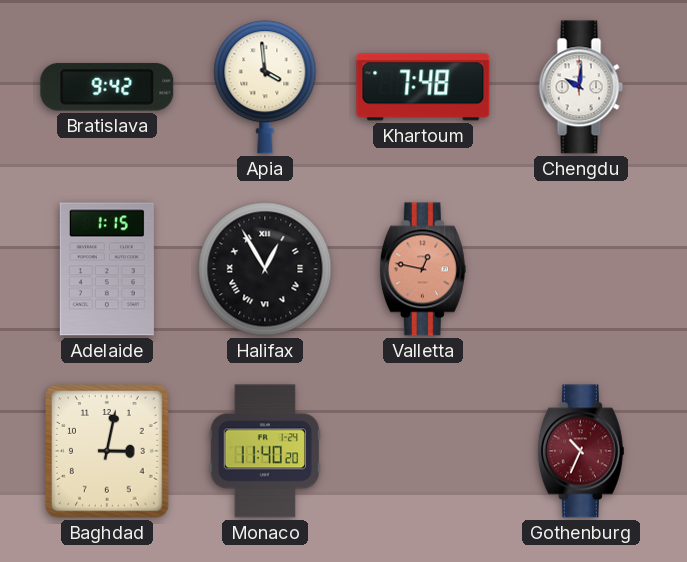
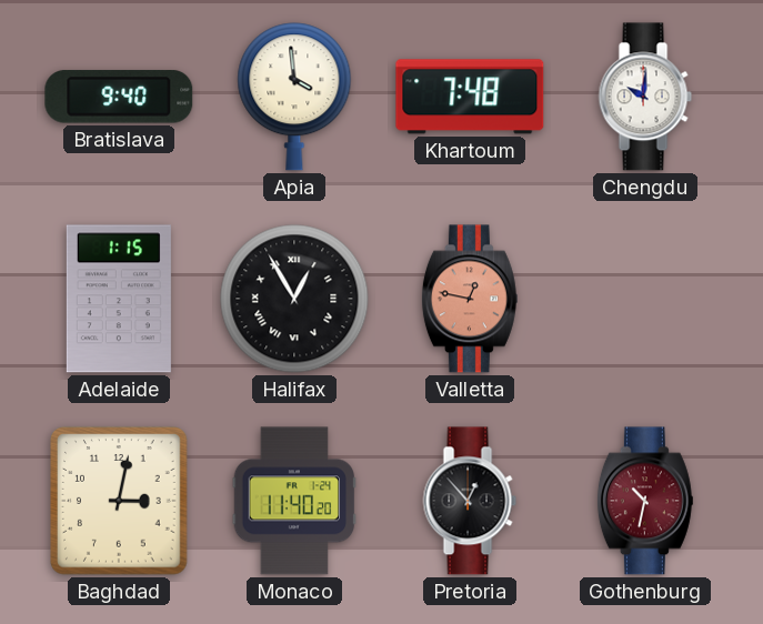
Bratislava: 9:42 -> 9:40
Pretoria: none -> 12:53
Gothenburg: 10:34 -> 10:32
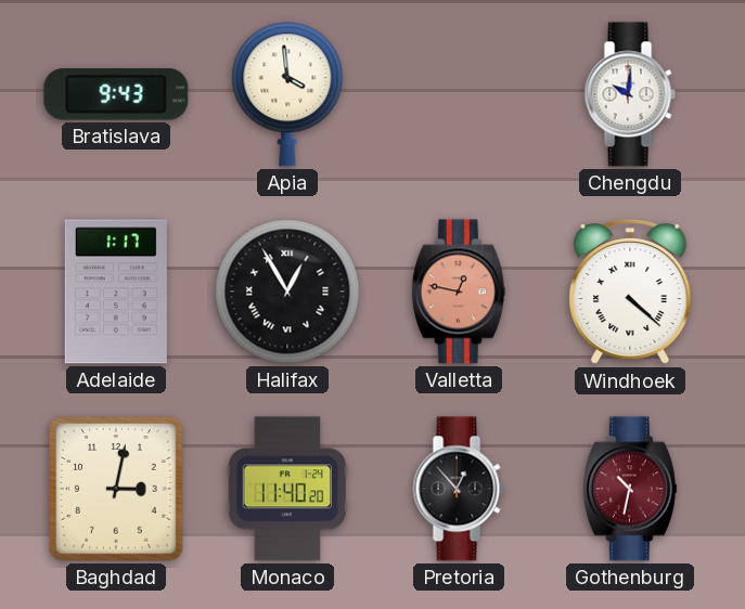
Bratislava: 9:40 -> 9:43
Khartoum: 7:48 -> none
Adelaide: 1:15 -> 1:17
Windhoek: none -> 4:22
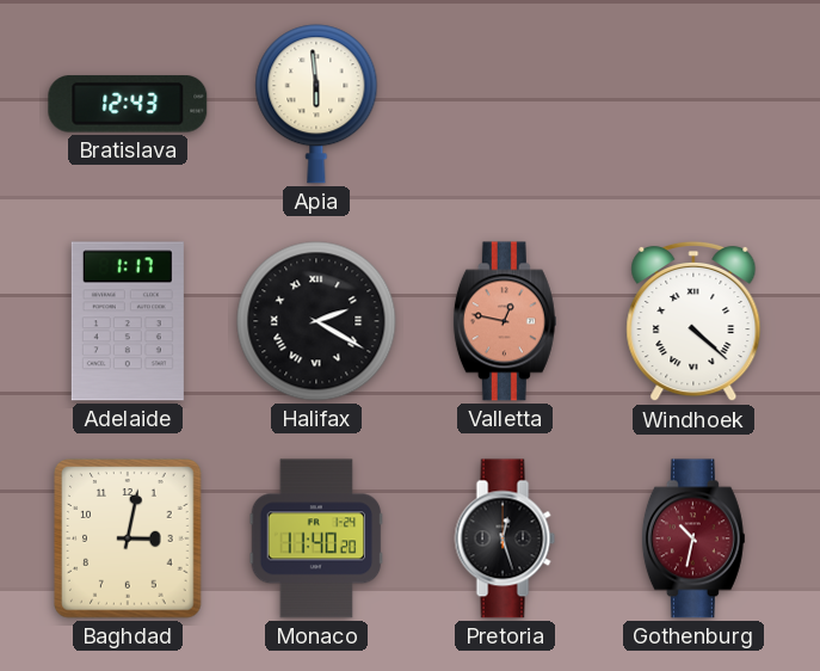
Bratislava: 9:43 -> 12:43
Apia: 3:59 -> 5:59
Chengdu: 10:01 -> none
Halifax: 12:55 -> 2:20
Pretoria: 12:53 -> 12:27
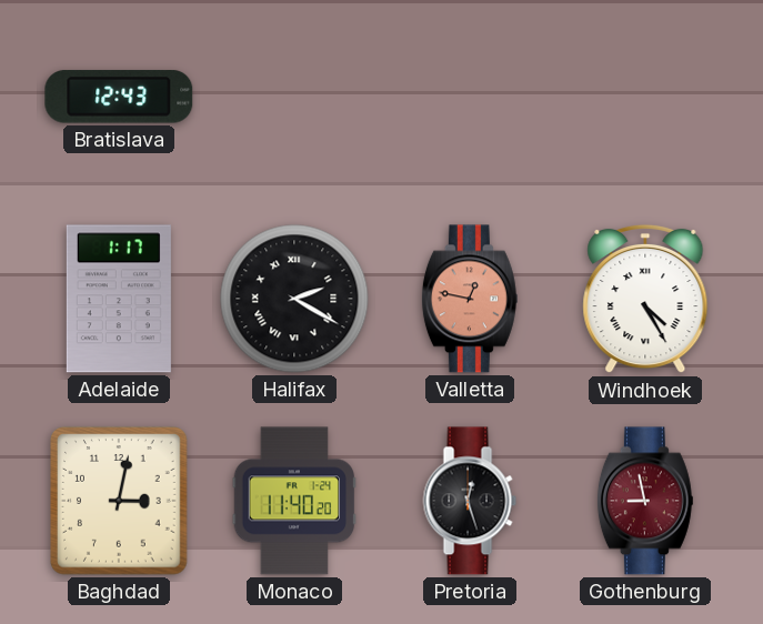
Apia: 5:59 -> none
Windhoek: 4:22 -> 4:25
Gothenburg: 10:32 -> 8:58
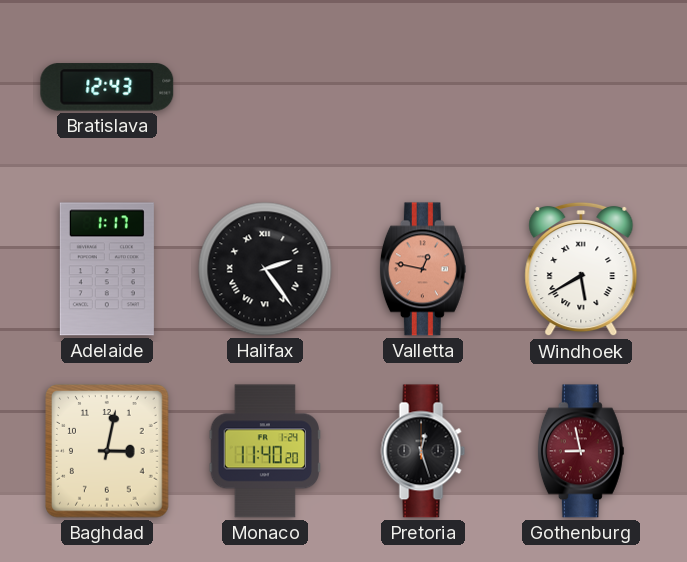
Halifax: 2:20 -> 2:24
Windhoek: 4:25 -> 5:40
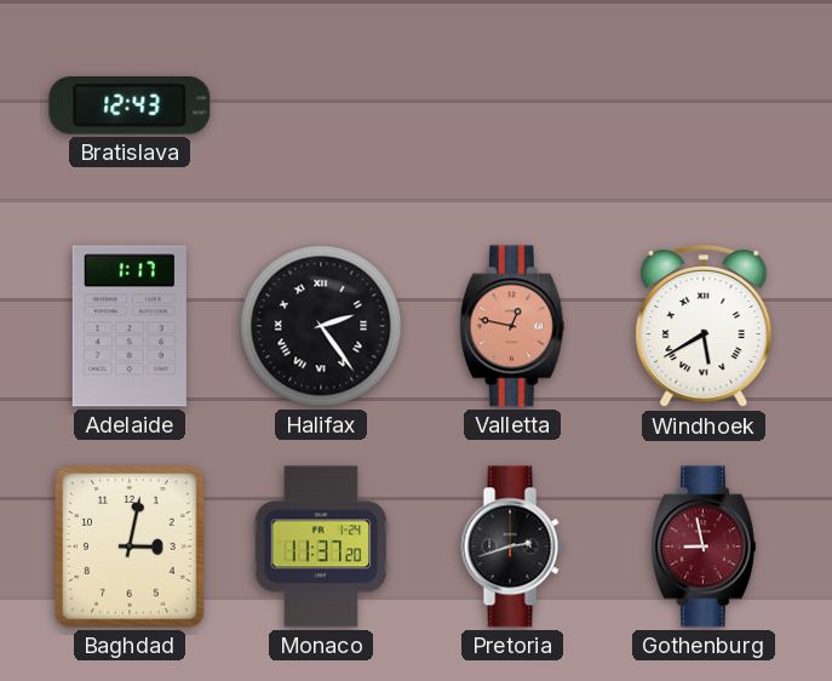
Monaco: 11:40 -> 11:37
Pretoria: 12:27 -> 2:42
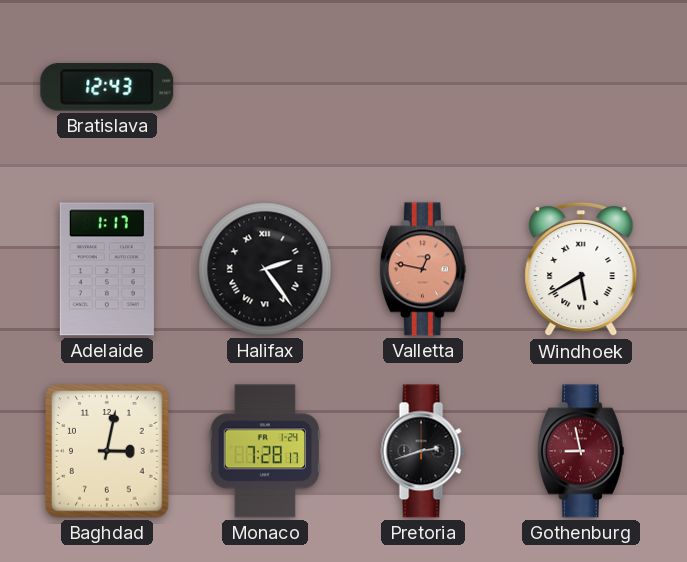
Monaco: 11:37 -> 7:28
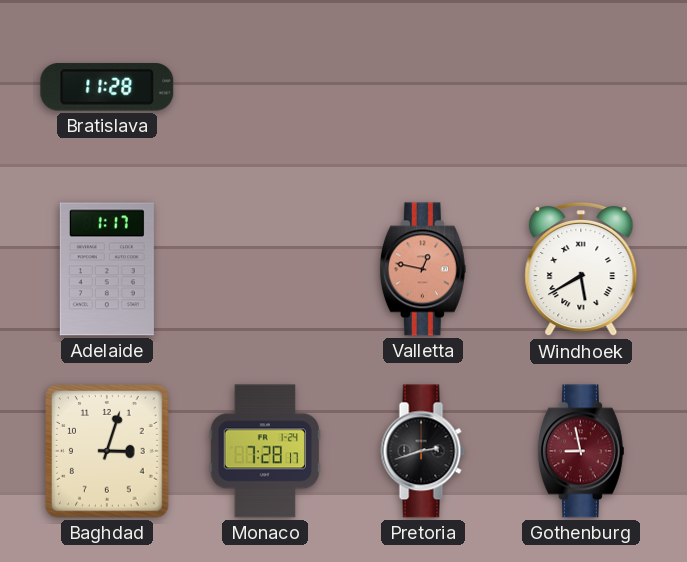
Bratislava: 12:43 -> 11:28
Halifax: 2:24 -> none
Baghdad: 3:02 -> 3:03
